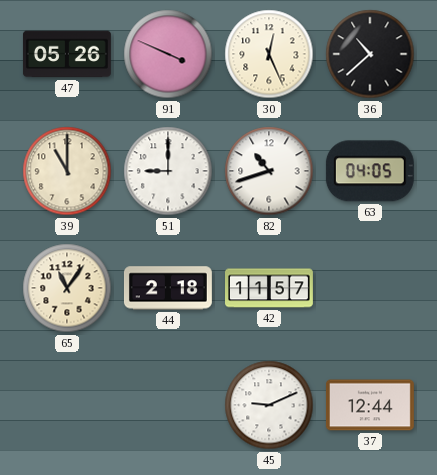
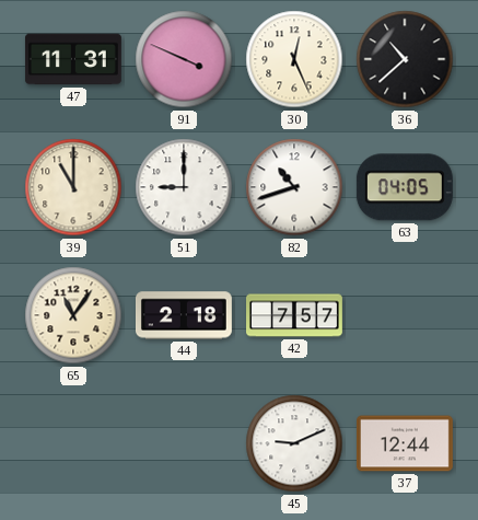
47: 05:26 -> 11:31
42: 11:57 -> 7:57
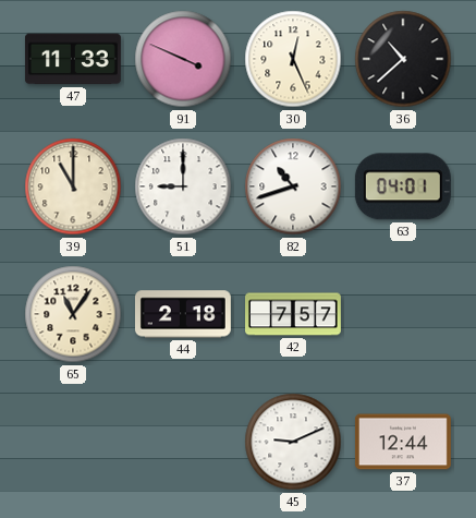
47: 11:31 -> 11:33
63: 04:05 -> 04:01
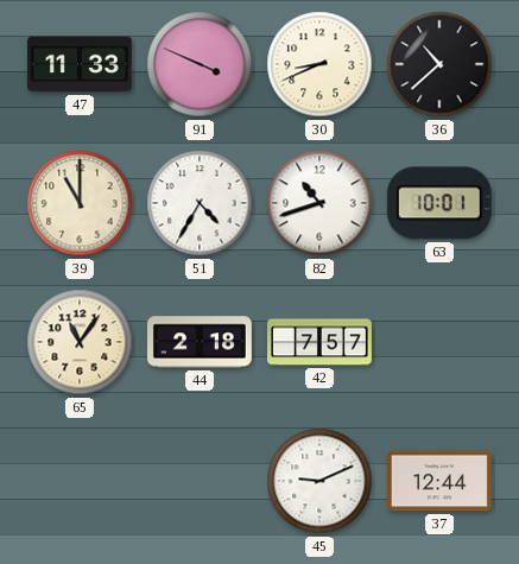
30: 12:26 -> 8:41
51: 9:00 -> 4:35
63: 04:01 -> 10:01
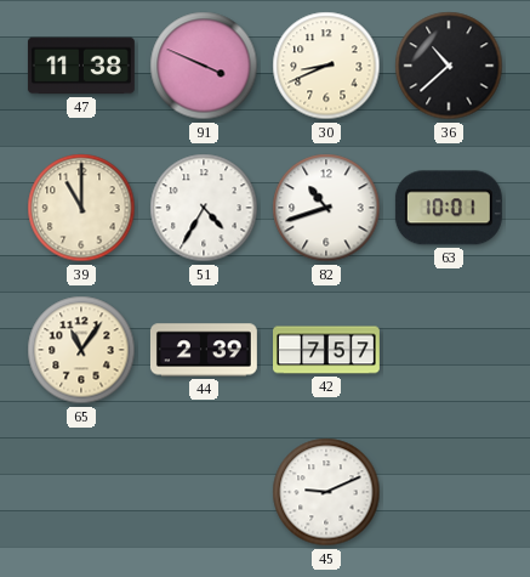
47: 11:33 -> 11:38
44: 2:18 -> 2:39
37: 12:44 -> none
